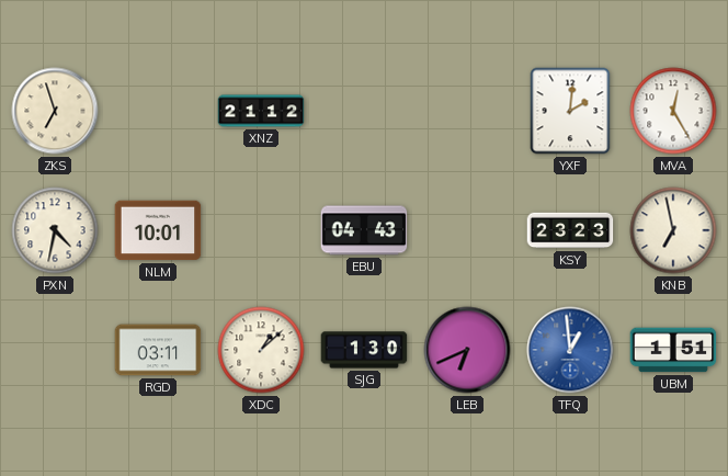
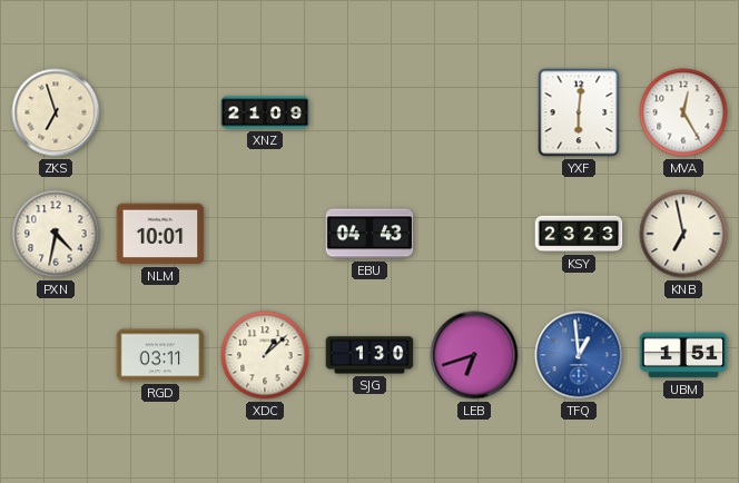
XNZ: 21:12 -> 21:09
YXF: 2:01 -> 6:01
LEB: 6:41 -> 6:42
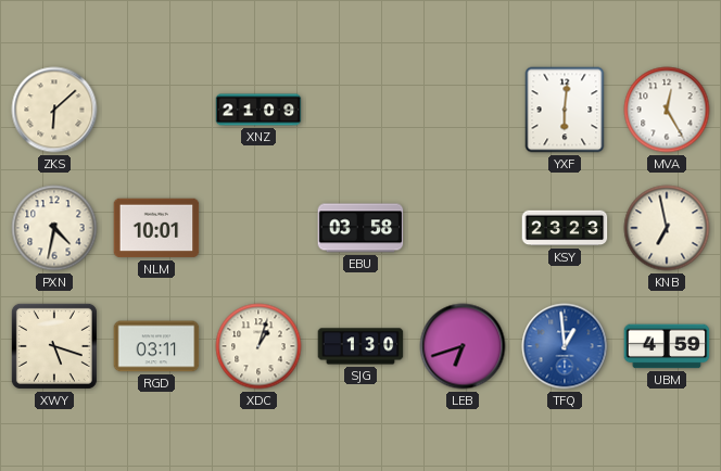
ZKS: 6:57 -> 6:08
EBU: 04:43 -> 03:58
XWY: none -> 5:18
XDC: 1:08 -> 1:03
UBM: 1:51 -> 4:59
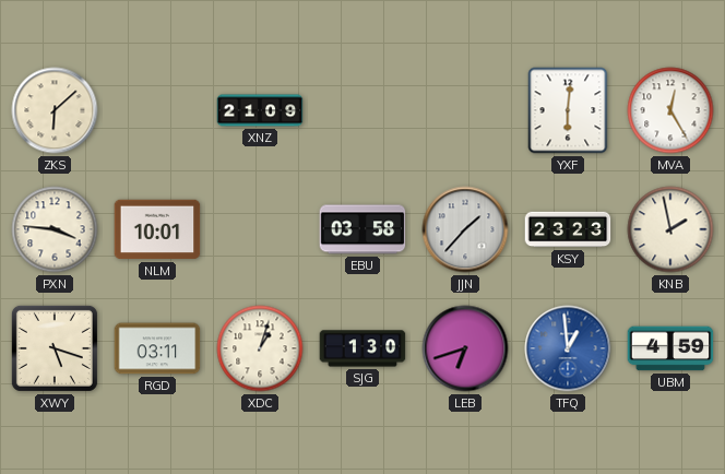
PXN: 4:32 -> 3:46
JJN: none -> 1:37
KNB: 6:58 -> 1:58
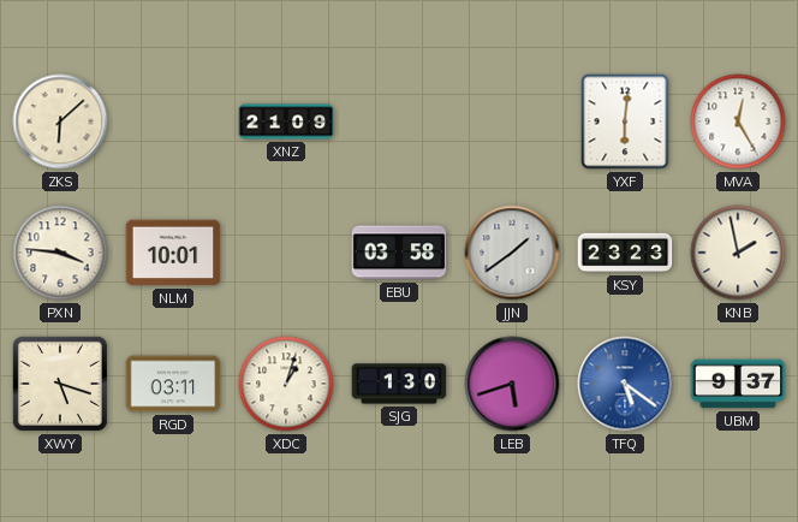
JJN: 1:37 -> 1:39
LEB: 6:42 -> 5:42
TFQ: 12:59 -> 5:21
UBM: 4:59 -> 9:37
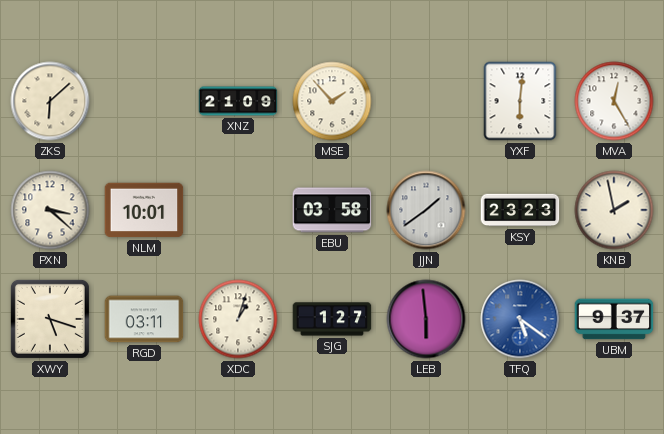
MSE: none -> 1:53
PXN: 3:46 -> 3:22
SJG: 1:30 -> 1:27
LEB: 5:42 -> 5:59
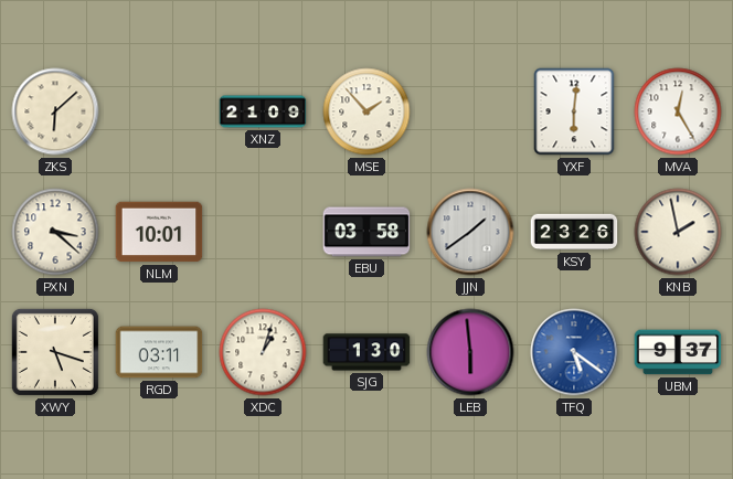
KSY: 23:23 -> 23:26
SJG: 1:27 -> 1:30
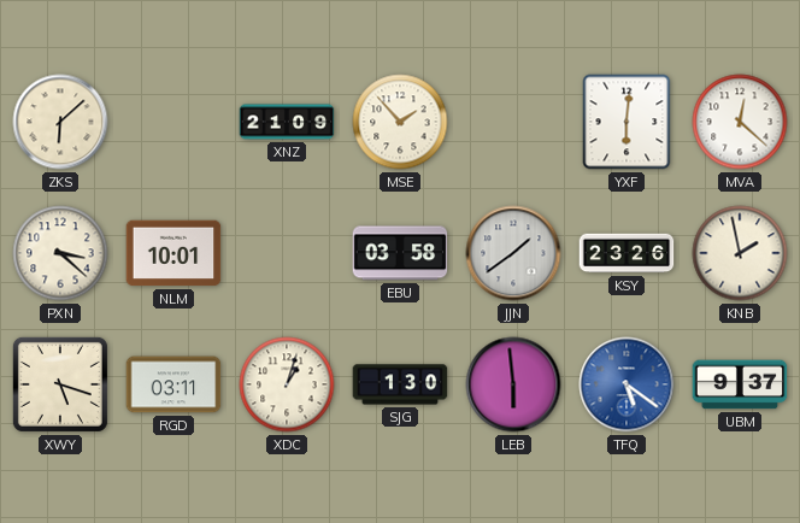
MVA: 12:25 -> 12:22
